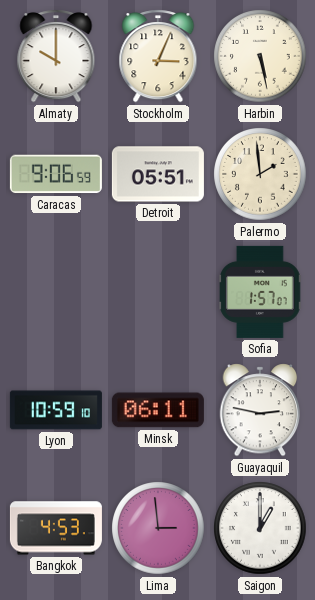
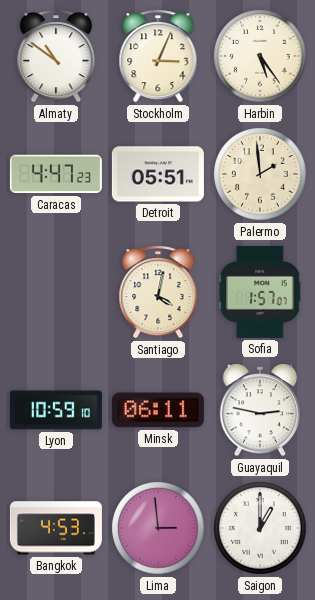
Almaty: 10:00 -> 10:51
Harbin: 5:28 -> 5:24
Caracas: 9:06 -> 4:47
Santiago: none -> 4:02
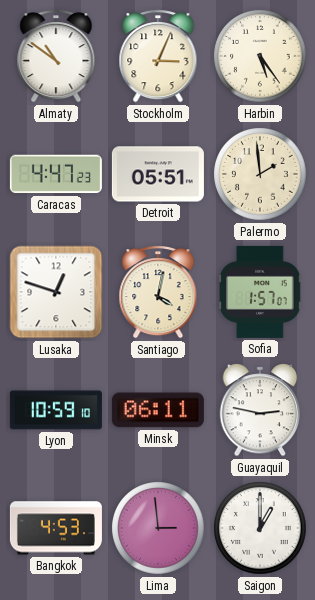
Lusaka: none -> 12:48
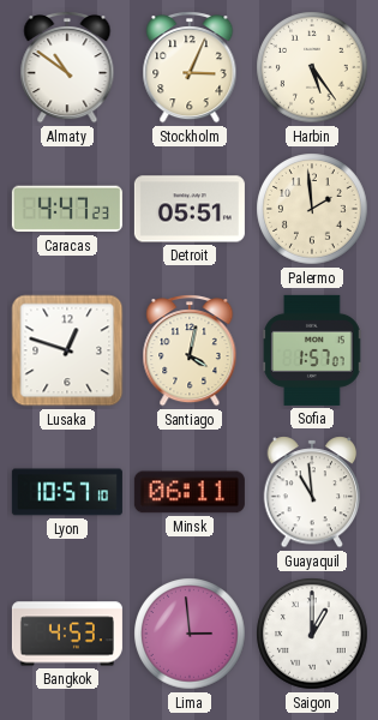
Lyon: 10:59 -> 10:57
Guayaquil: 2:47 -> 10:59
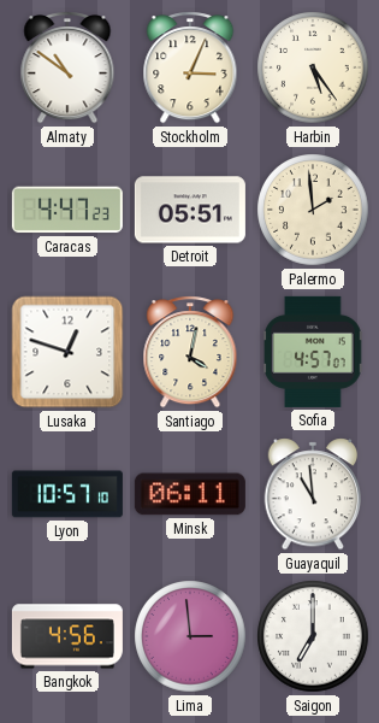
Sofia: 1:57 -> 4:57
Bangkok: 4:53 -> 4:56
Saigon: 1:00 -> 7:00
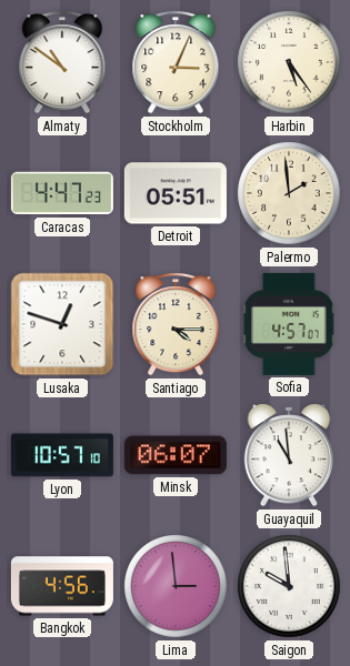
Santiago: 4:02 -> 4:15
Minsk: 06:11 -> 06:07
Saigon: 7:00 -> 9:59
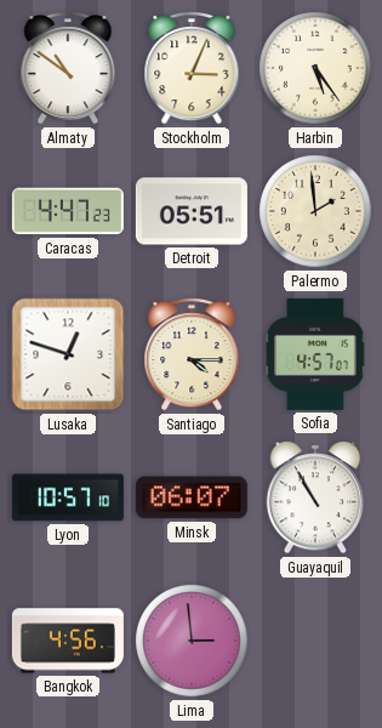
Guayaquil: 10:59 -> 10:55
Saigon: 9:59 -> none
